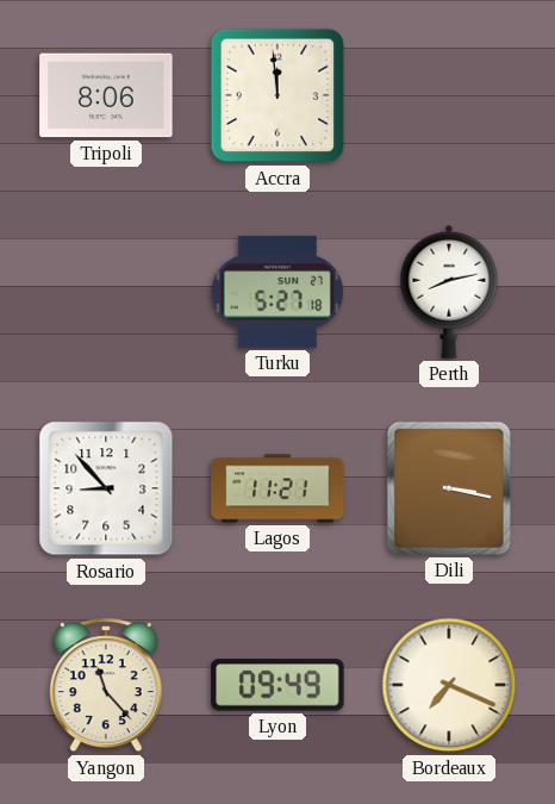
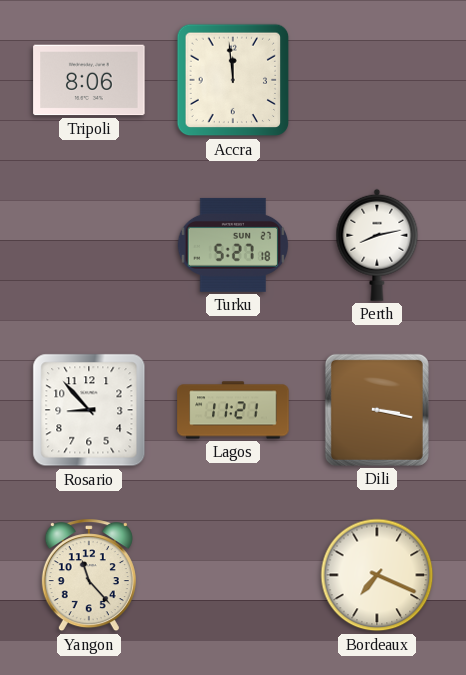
Lyon: 09:49 -> none
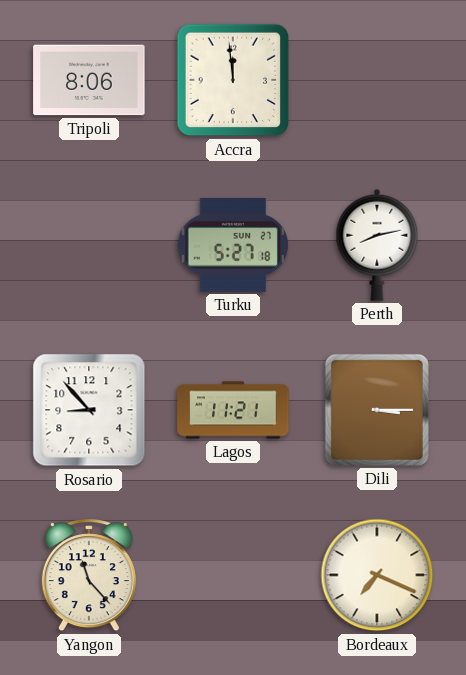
Dili: 3:17 -> 3:15
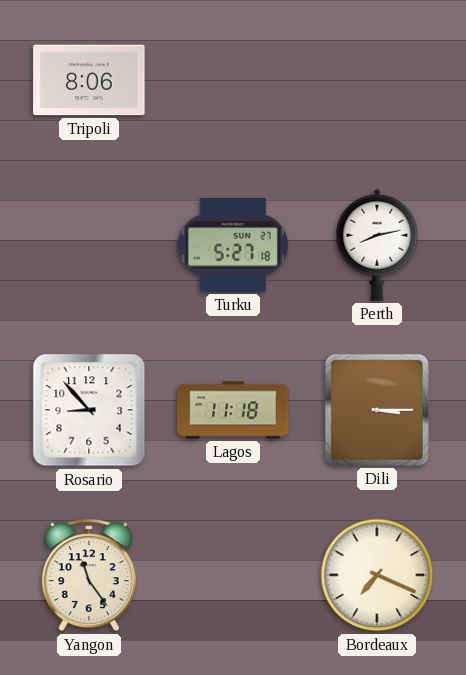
Accra: 11:59 -> none
Lagos: 11:21 -> 11:18
Yangon: 11:23 -> 11:24
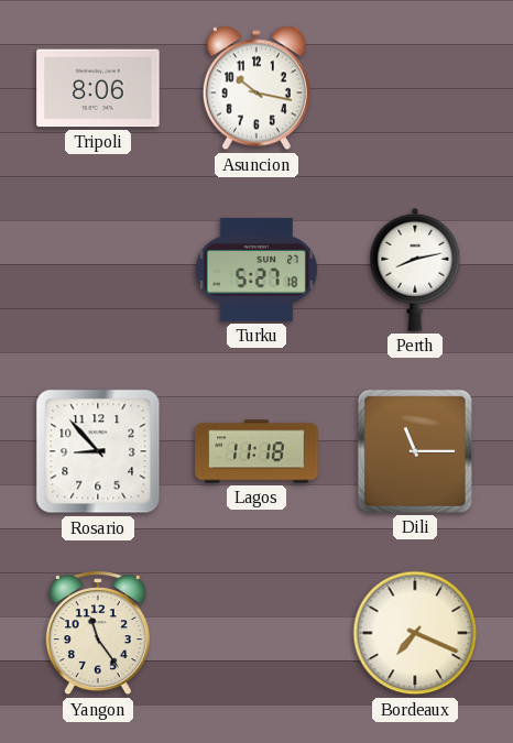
Asuncion: none -> 10:17
Dili: 3:15 -> 11:15
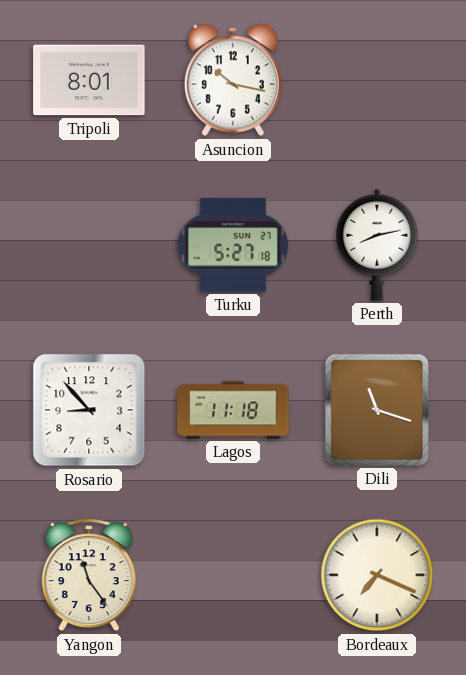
Tripoli: 8:06 -> 8:01
Dili: 11:15 -> 11:18
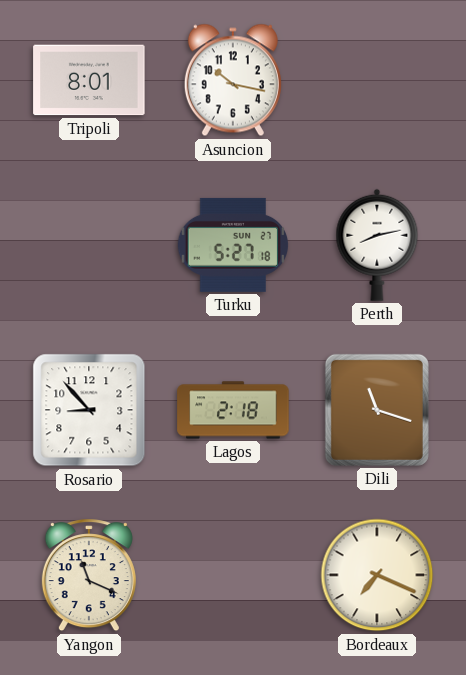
Lagos: 11:18 -> 2:18
Yangon: 11:24 -> 11:19
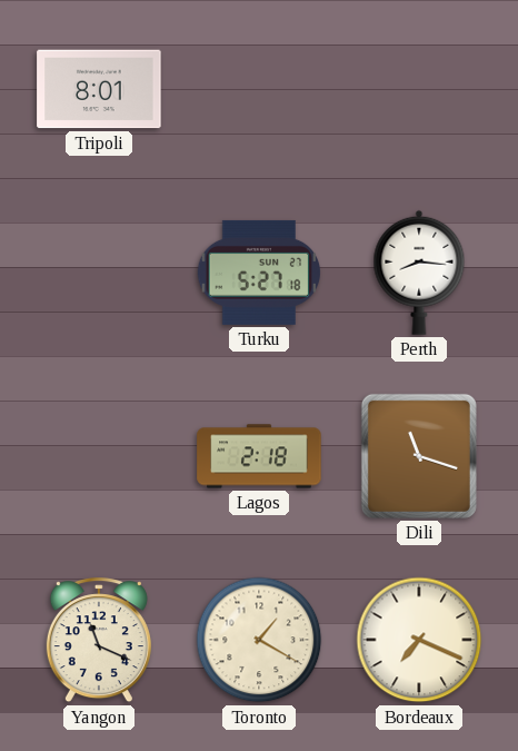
Asuncion: 10:17 -> none
Perth: 8:13 -> 8:16
Rosario: 8:53 -> none
Toronto: none -> 1:20
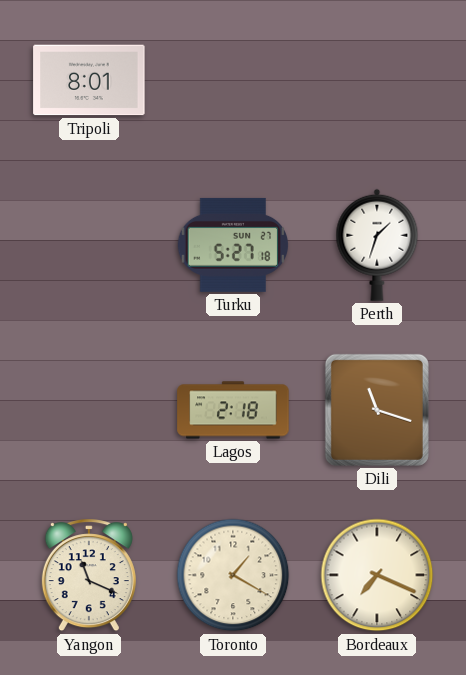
Perth: 8:16 -> 1:33
